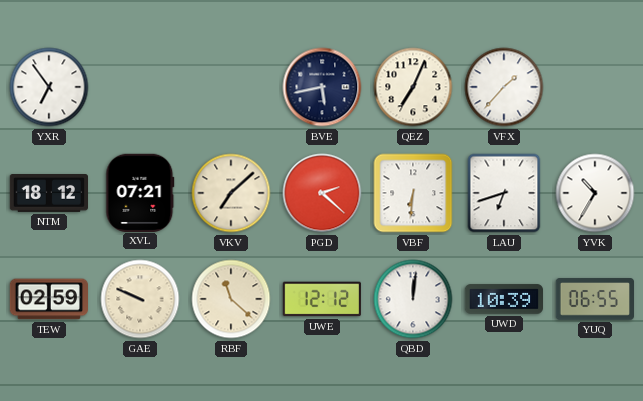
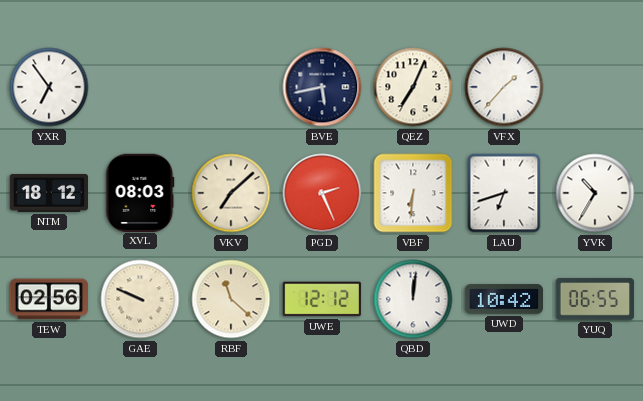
XVL: 07:21 -> 08:03
PGD: 2:22 -> 2:26
TEW: 02:59 -> 02:56
UWD: 10:39 -> 10:42
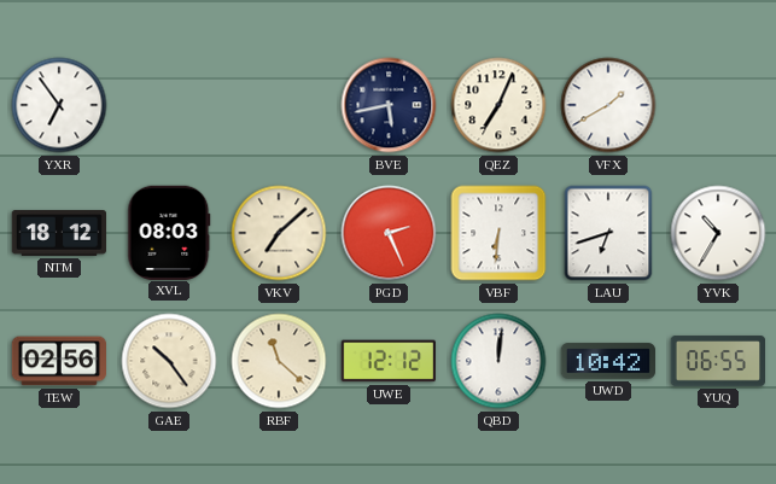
VFX: 1:37 -> 1:40
GAE: 9:49 -> 10:24
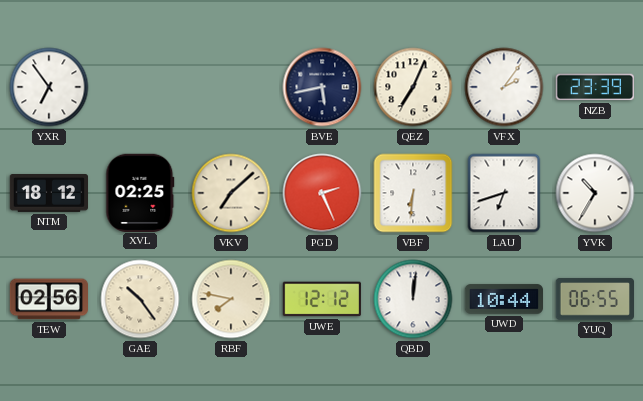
VFX: 1:40 -> 2:06
NZB: none -> 23:39
XVL: 08:03 -> 02:25
RBF: 11:22 -> 7:47
UWD: 10:42 -> 10:44
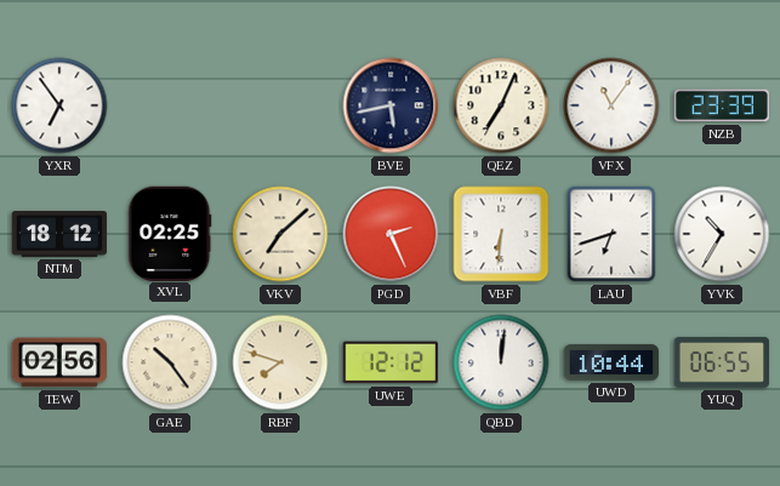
VFX: 2:06 -> 11:06
RBF: 7:47 -> 7:48
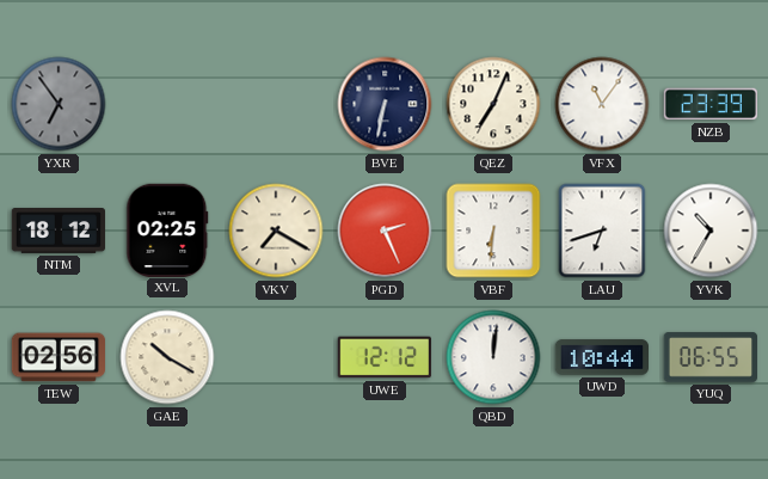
YXR dial: white -> grey
BVE: 5:43 -> 6:32
VKV: 7:08 -> 7:20
GAE: 10:24 -> 10:20
RBF: 7:48 -> none
